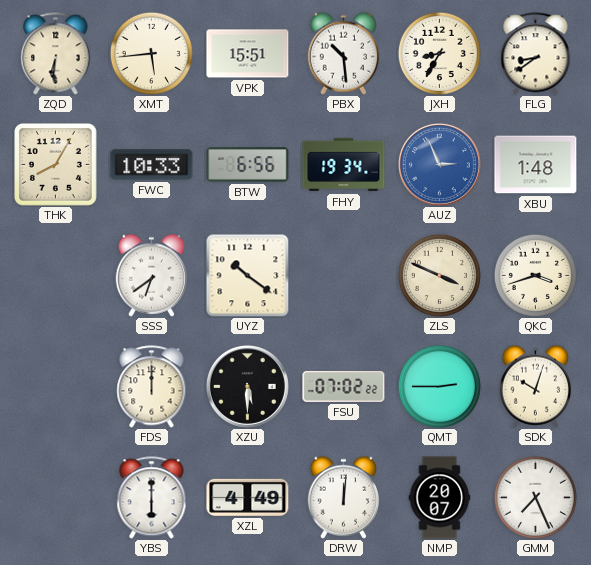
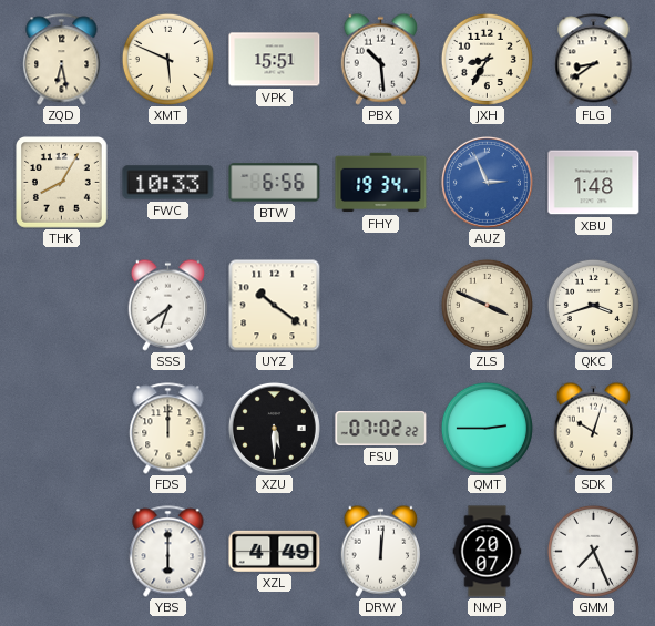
ZQD: 6:31 -> 6:28
XMT: 5:44 -> 5:49
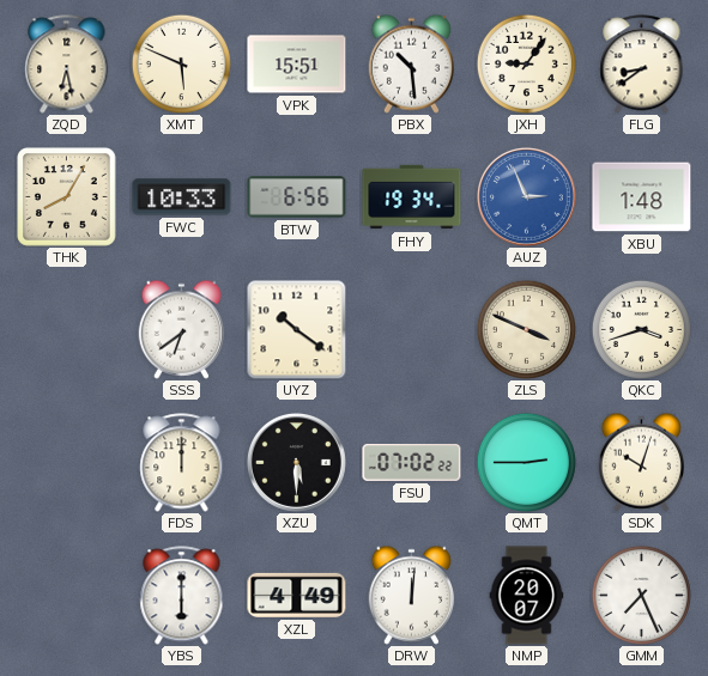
JXH: 8:35 -> 9:06
